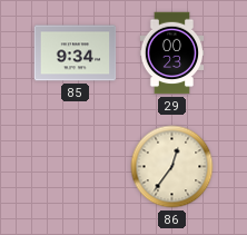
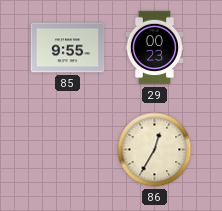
85: 9:34 -> 9:55
86: 12:36 -> 12:35
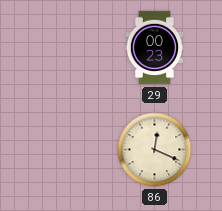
85: 9:55 -> none
86: 12:35 -> 12:19
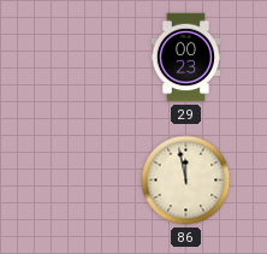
86: 12:19 -> 11:58
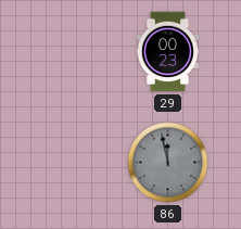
86 dial: cream -> grey
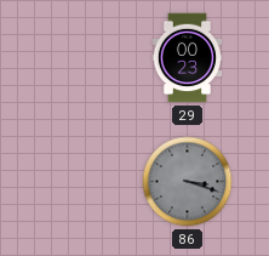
86: 11:58 -> 3:18
